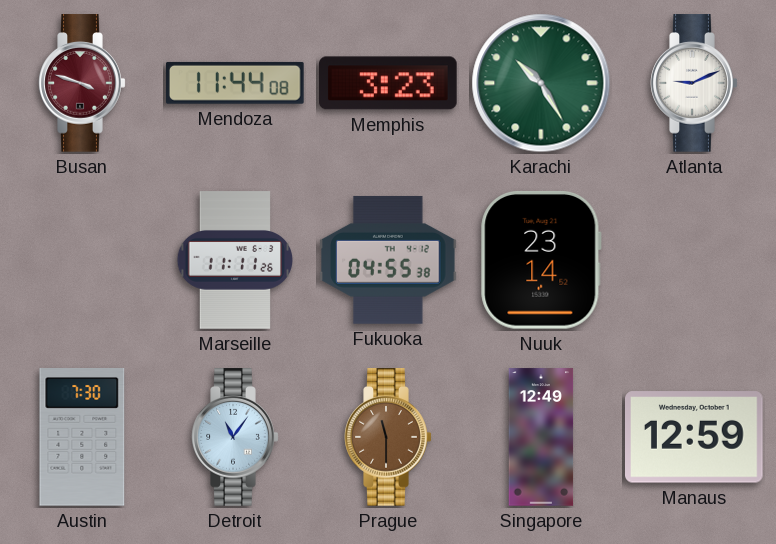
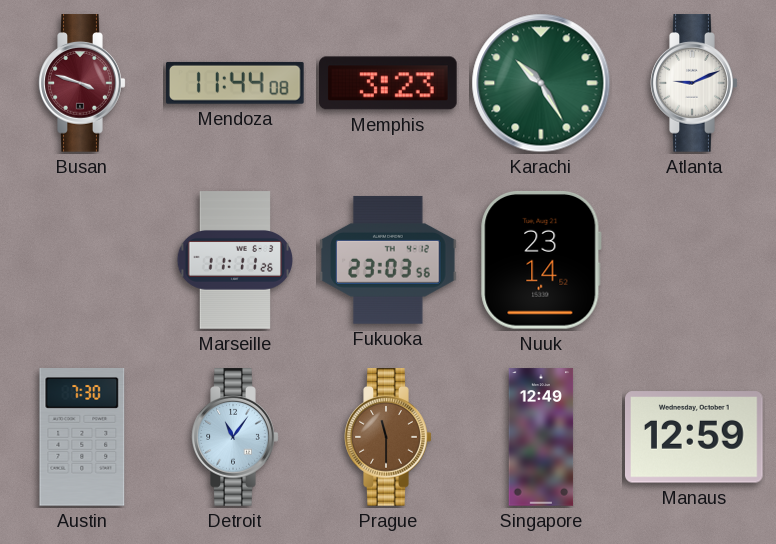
Fukuoka: 04:55 -> 23:03
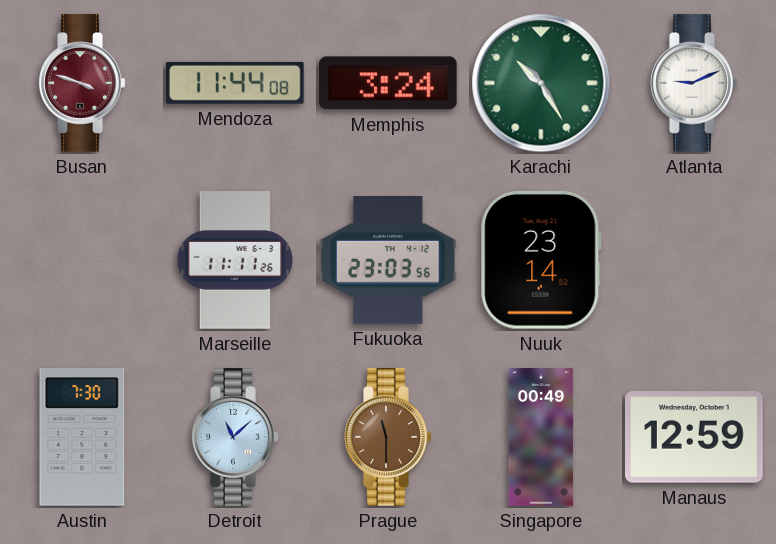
Memphis: 3:23 -> 3:24
Detroit: 11:06 -> 11:08
Singapore: 12:49 -> 00:49
